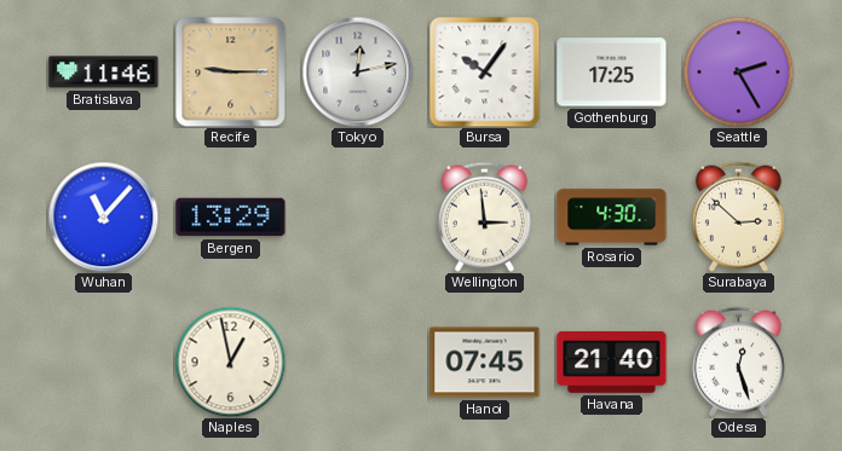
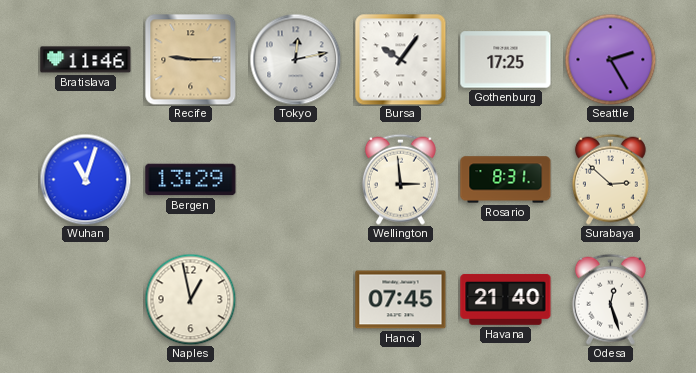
Wuhan: 11:07 -> 11:03
Rosario: 4:30 -> 8:31
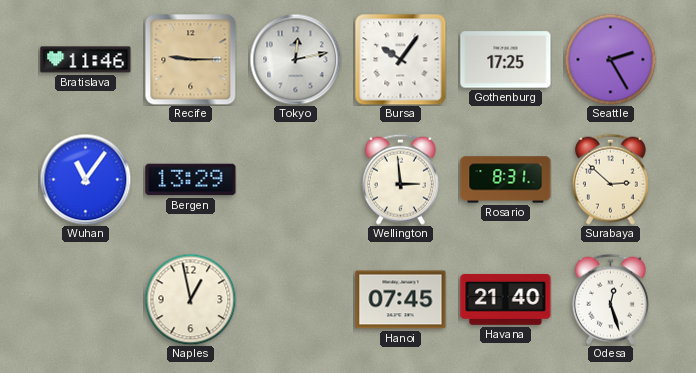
Wuhan: 11:03 -> 11:06
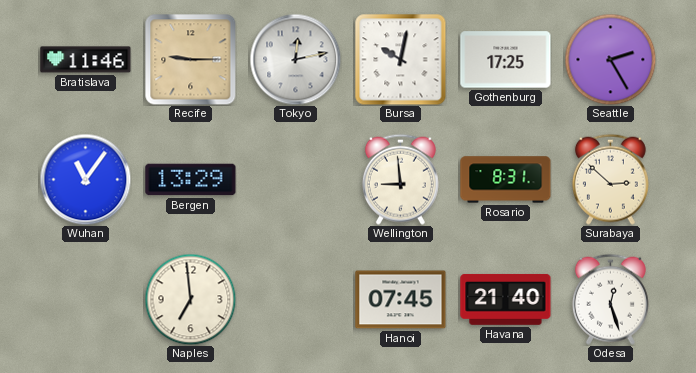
Bursa: 10:06 -> 10:02
Wellington: 2:59 -> 8:59
Naples: 12:58 -> 6:59
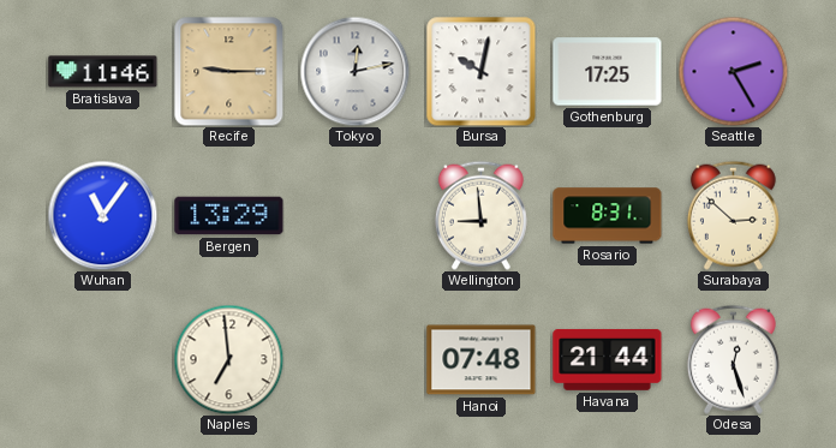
Hanoi: 07:45 -> 07:48
Havana: 21:40 -> 21:44
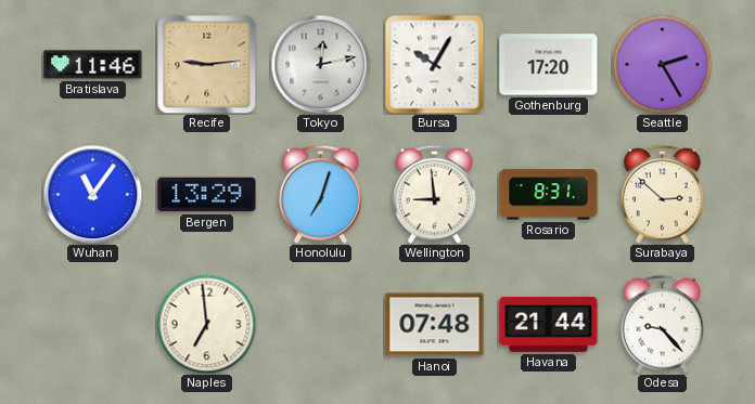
Recife: 9:15 -> 9:14
Bursa: 10:02 -> 10:05
Gothenburg: 17:25 -> 17:20
Honolulu: none -> 7:03
Odesa: 12:27 -> 9:23
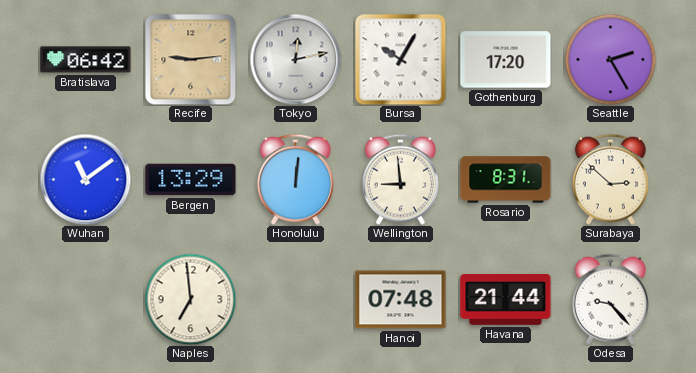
Bratislava: 11:46 -> 06:42
Wuhan: 11:06 -> 11:09
Honolulu: 7:03 -> 12:01
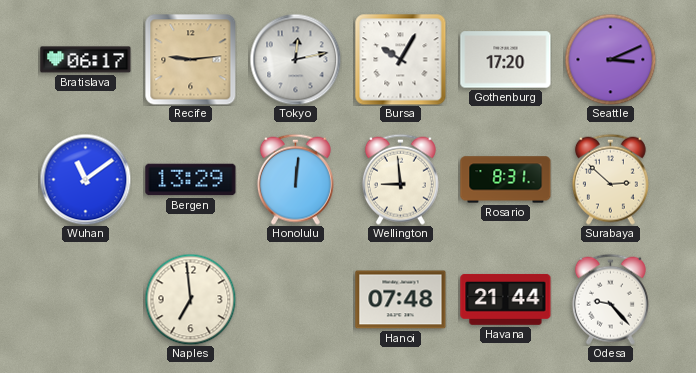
Bratislava: 06:42 -> 06:17
Seattle: 2:25 -> 3:11
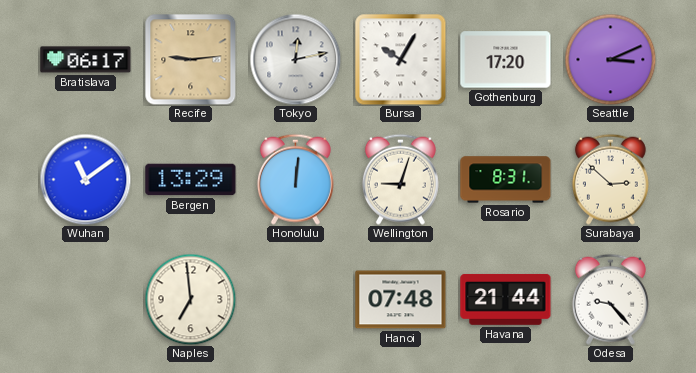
Wellington: 8:59 -> 9:03
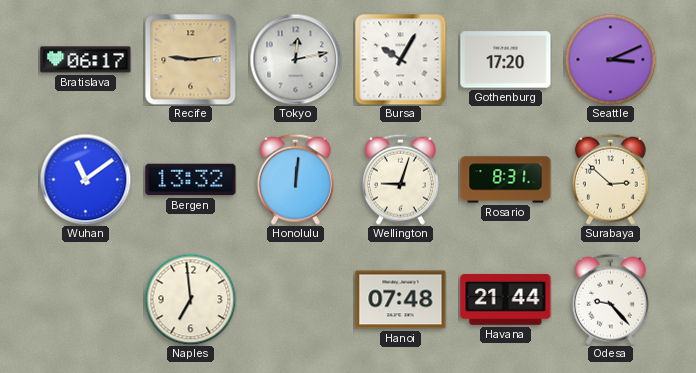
Bergen: 13:29 -> 13:32
